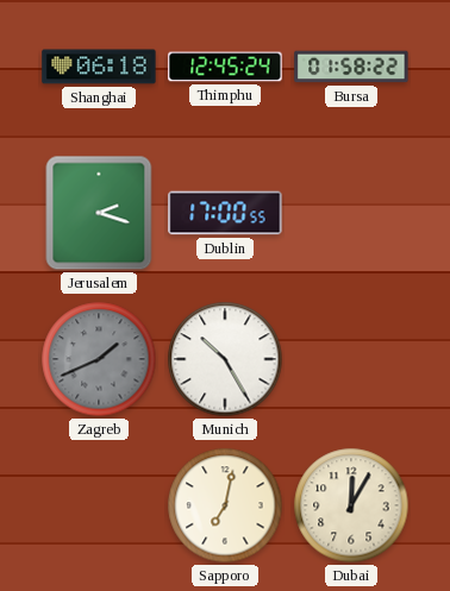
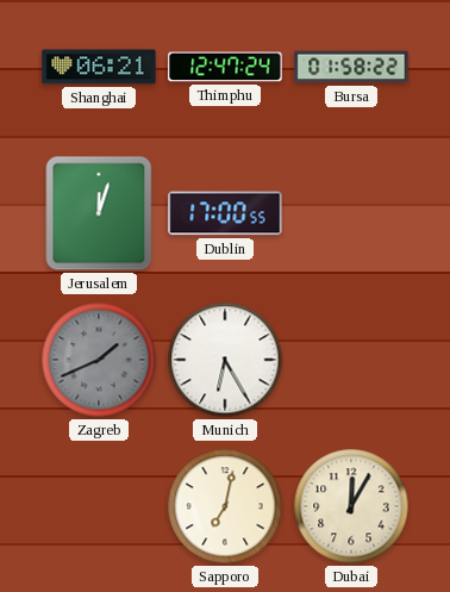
Shanghai: 06:18 -> 06:21
Thimphu: 12:45 -> 12:47
Jerusalem: 2:18 -> 12:03
Munich: 10:25 -> 6:25
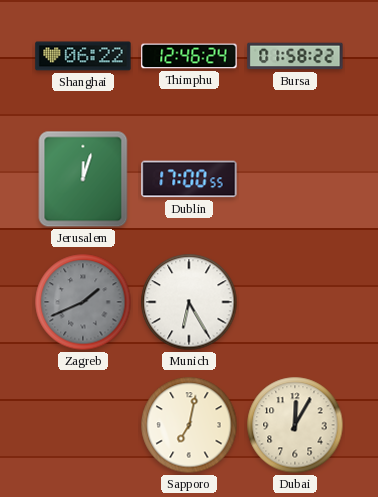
Shanghai: 06:21 -> 06:22
Thimphu: 12:47 -> 12:46
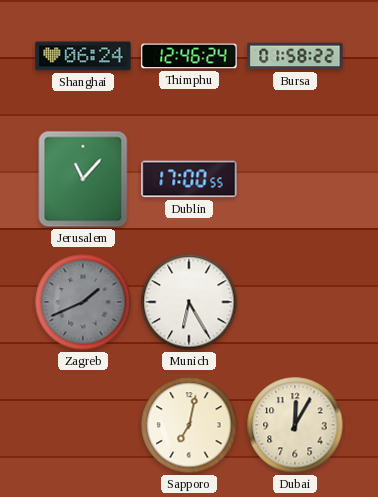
Shanghai: 06:22 -> 06:24
Jerusalem: 12:03 -> 11:07
